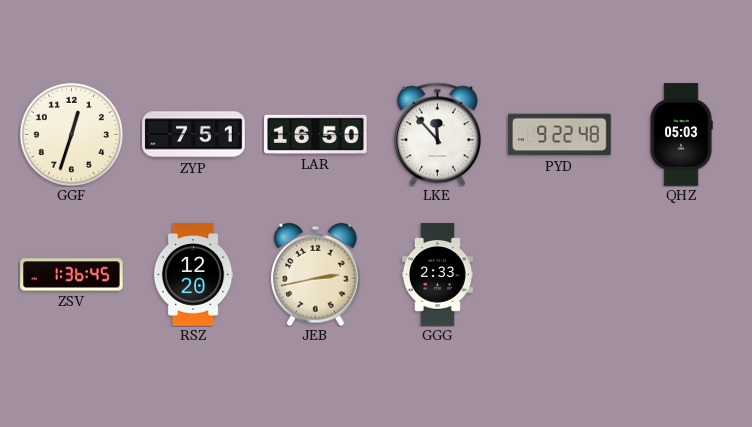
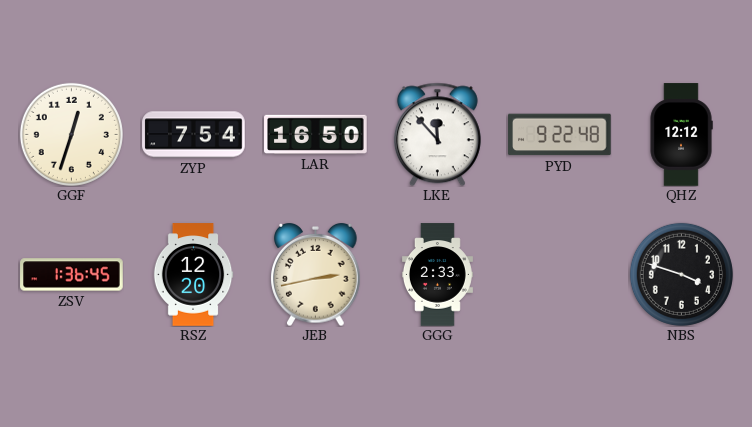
ZYP: 7:51 -> 7:54
QHZ: 05:03 -> 12:12
NBS: none -> 3:48
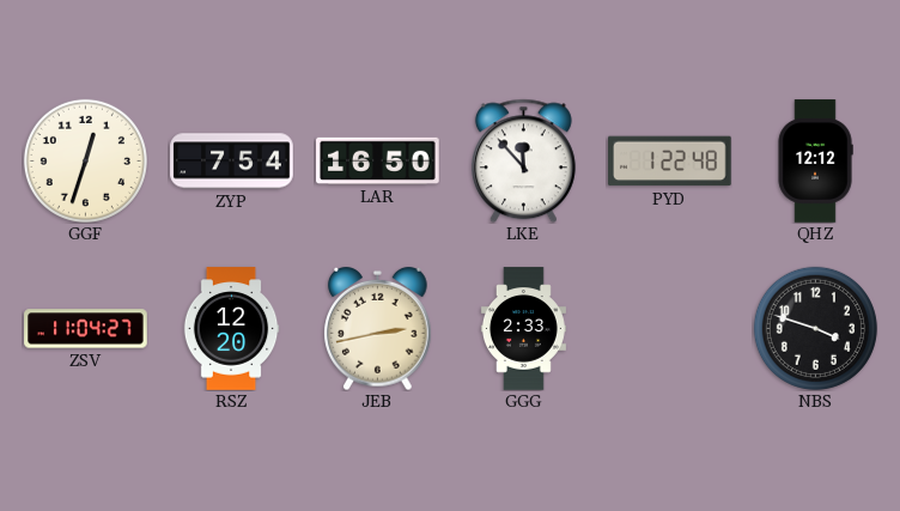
PYD: 9:22 -> 1:22
ZSV: 1:36 -> 11:04
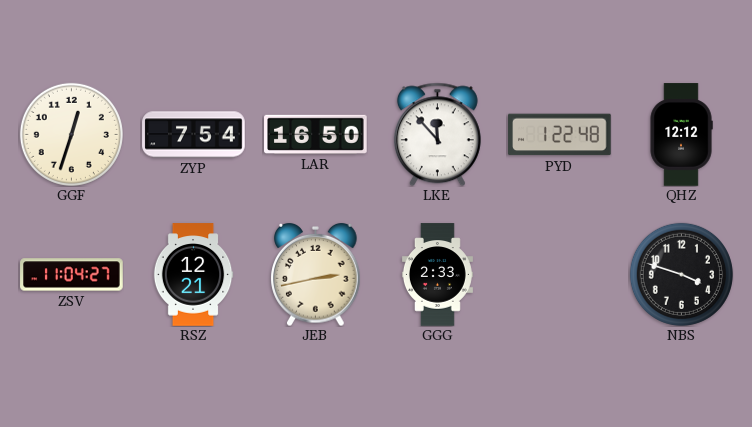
RSZ: 12:20 -> 12:21
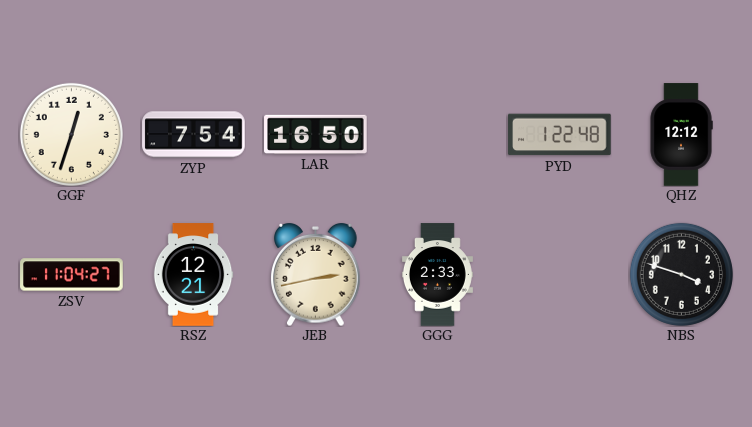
LKE: 11:53 -> none
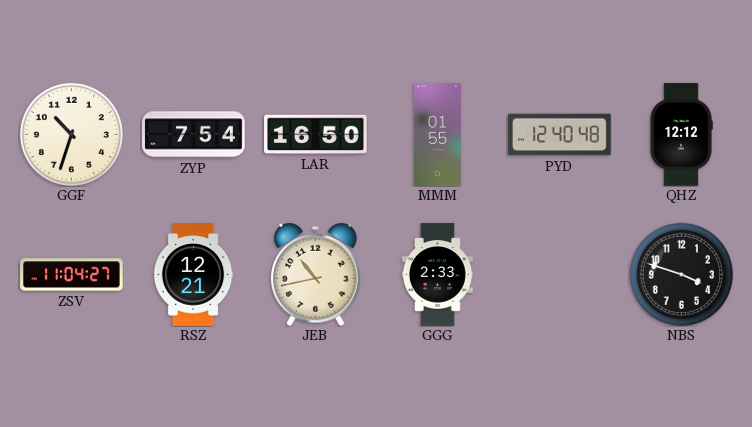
GGF: 12:33 -> 10:33
MMM: none -> 01:55
PYD: 1:22 -> 12:40
JEB: 2:43 -> 10:43
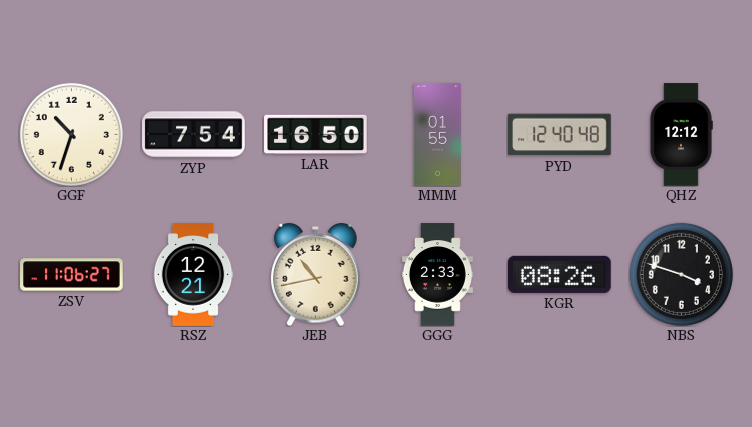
ZSV: 11:04 -> 11:06
KGR: none -> 08:26
